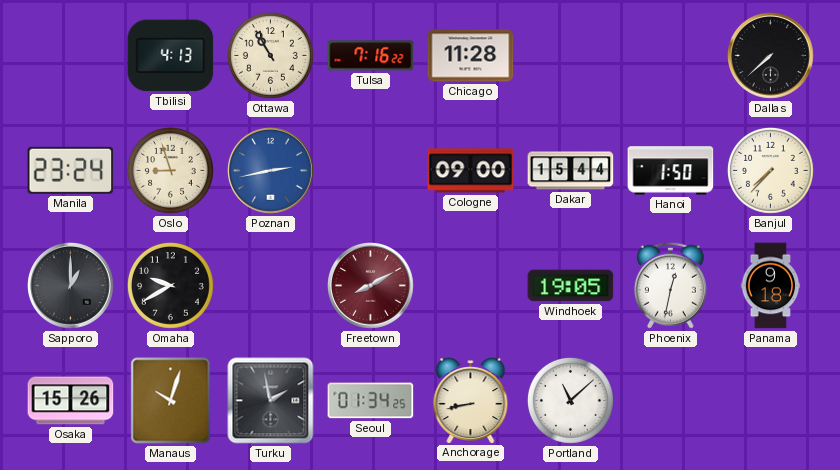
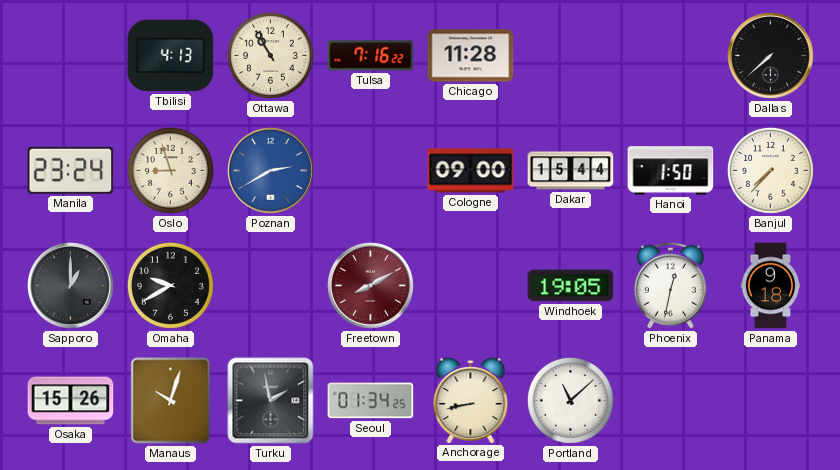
Poznan: 2:43 -> 2:40
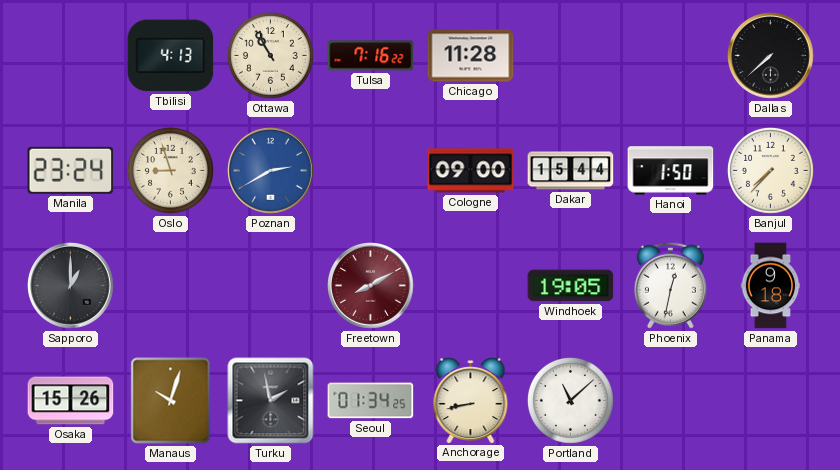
Omaha: 9:40 -> none
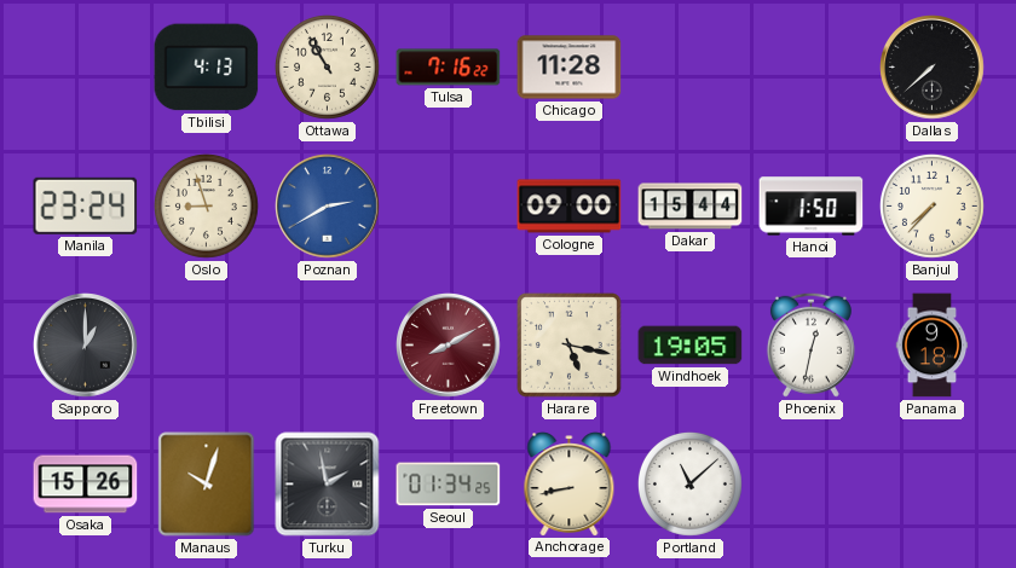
Harare: none -> 5:17
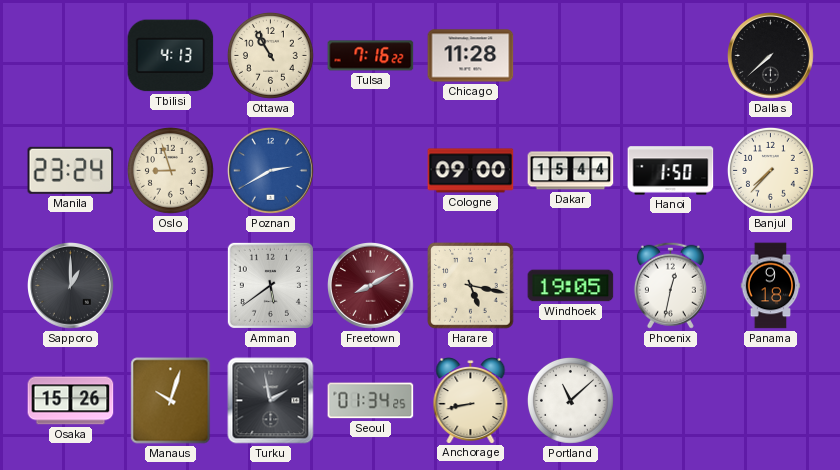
Amman: none -> 5:39
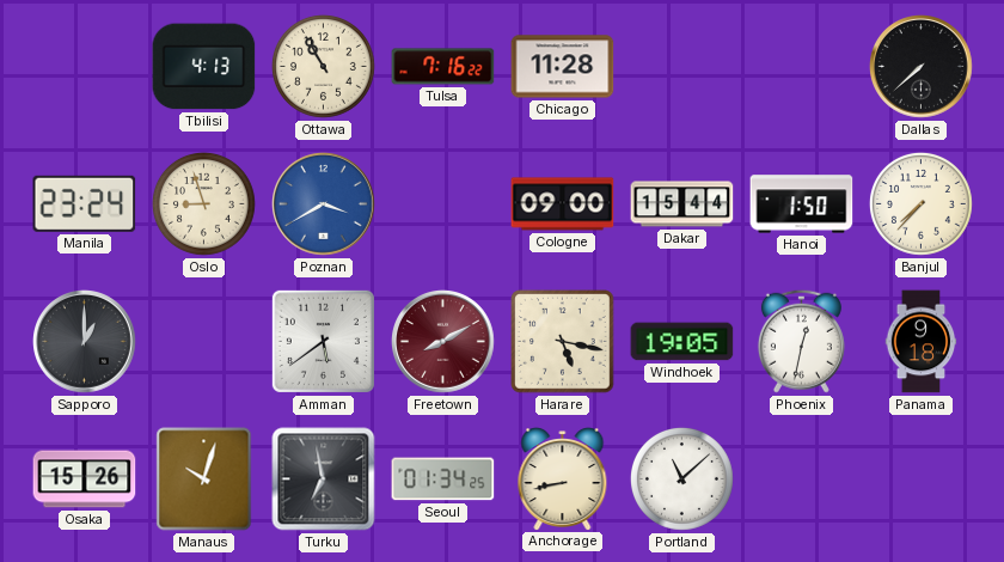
Poznan: 2:40 -> 3:40
Turku: 1:58 -> 6:58
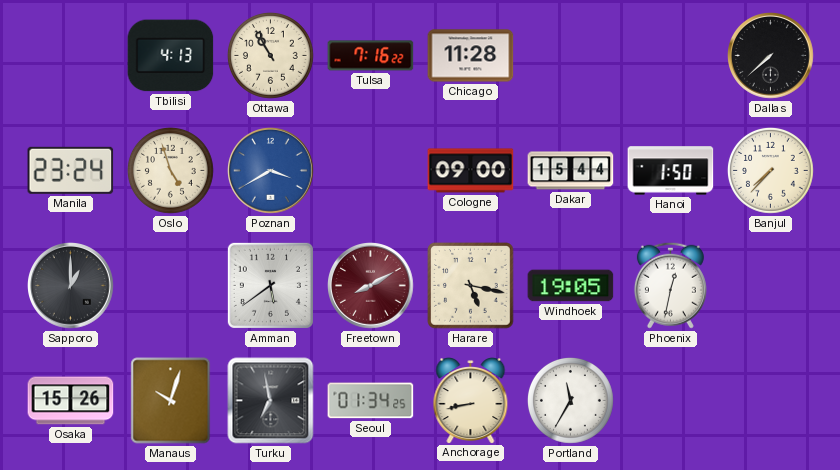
Oslo: 8:57 -> 4:57
Panama: 9:18 -> none
Portland: 11:08 -> 11:35
